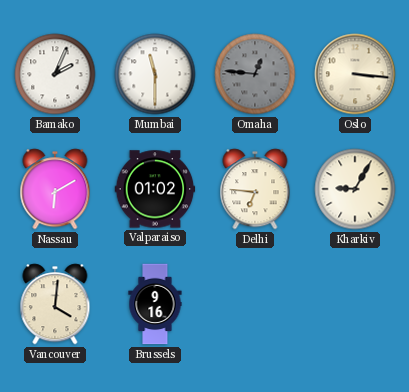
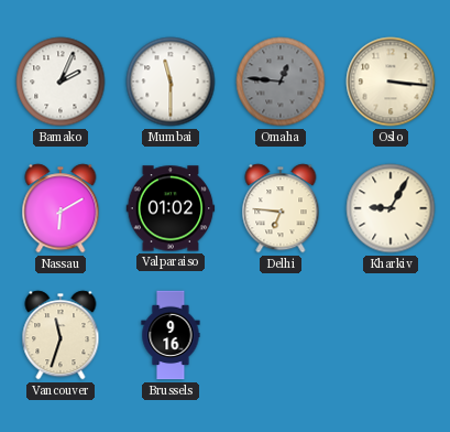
Vancouver: 4:01 -> 11:33
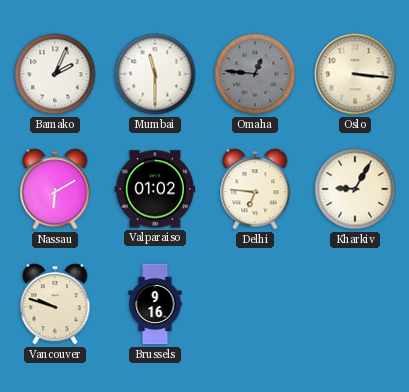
Vancouver: 11:33 -> 9:48
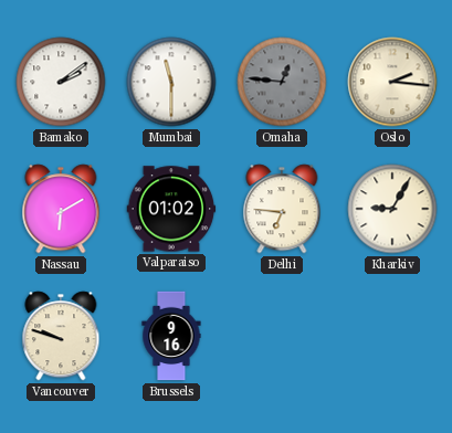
Bamako: 2:04 -> 2:09
Oslo: 3:16 -> 2:16
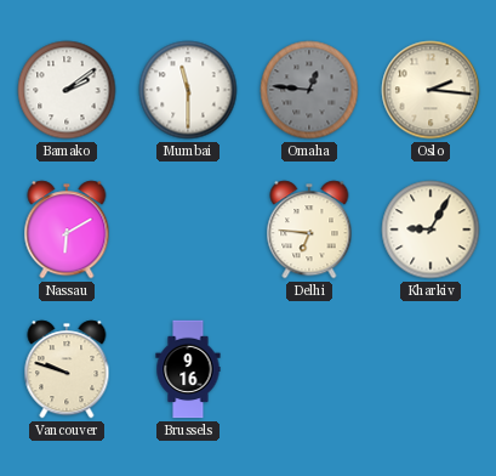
Valparaiso: 01:02 -> none
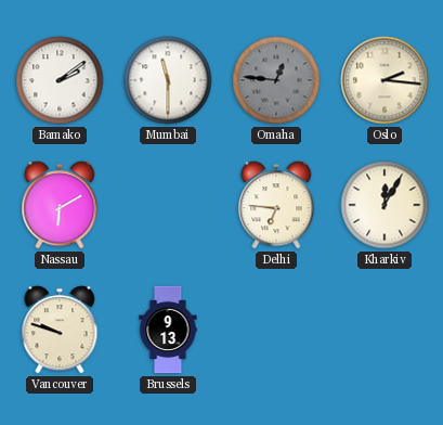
Kharkiv: 9:05 -> 12:05
Brussels: 9:16 -> 9:13
